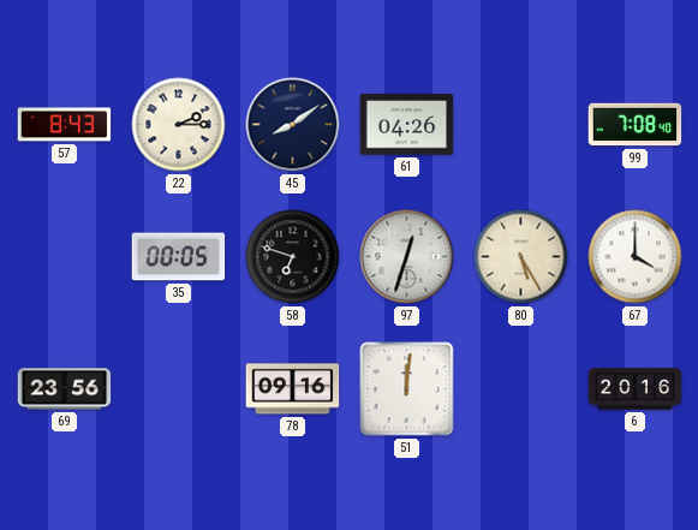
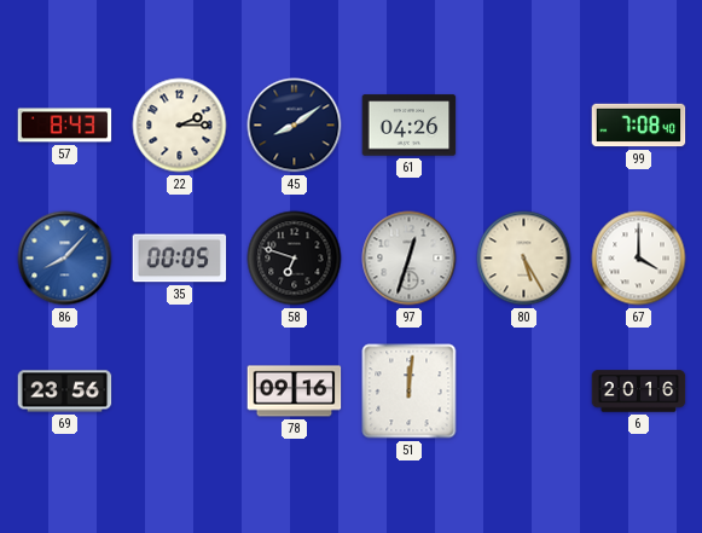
86: none -> 8:07
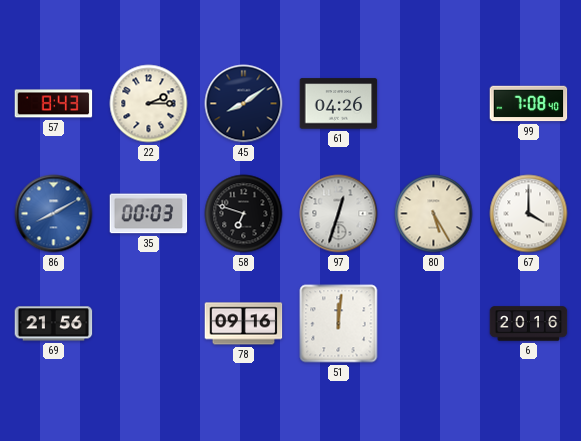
86: 8:07 -> 8:10
35: 00:05 -> 00:03
69: 23:56 -> 21:56
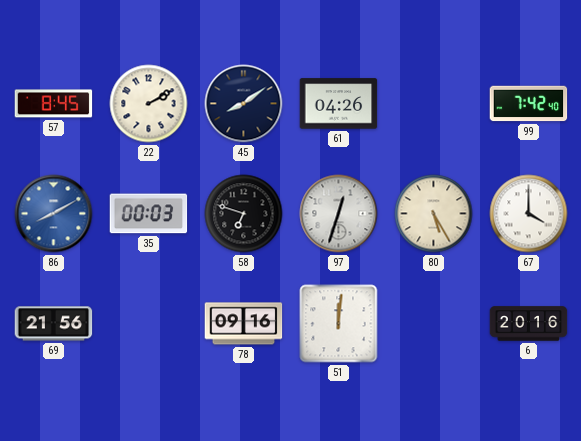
57: 8:43 -> 8:45
22: 2:15 -> 2:10
99: 7:08 -> 7:42
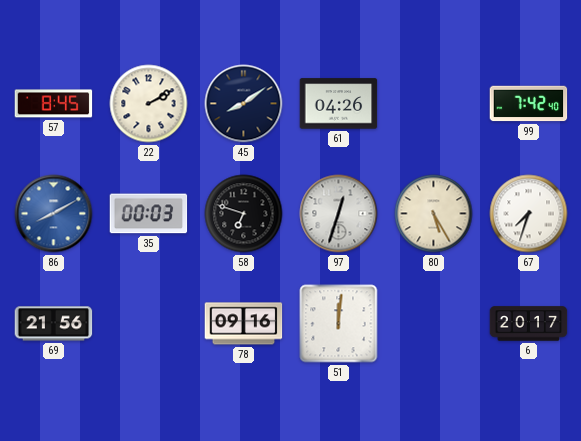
67: 4:00 -> 7:33
6: 20:16 -> 20:17
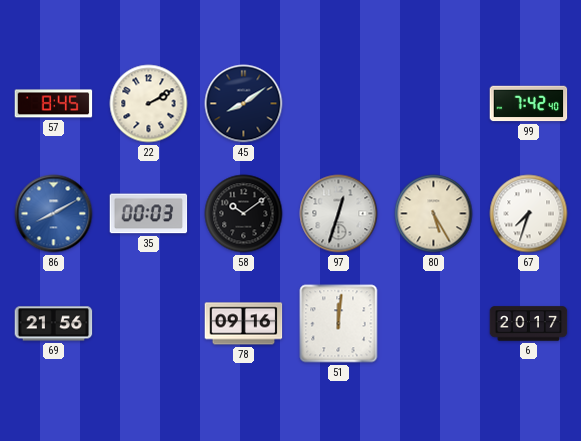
61: 04:26 -> none
58: 6:48 -> 10:09
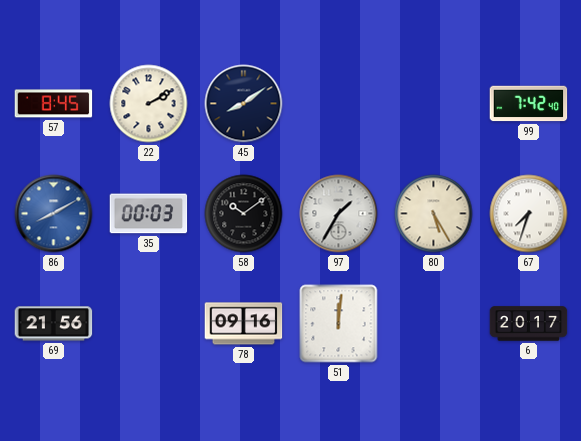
97: 12:33 -> 1:35
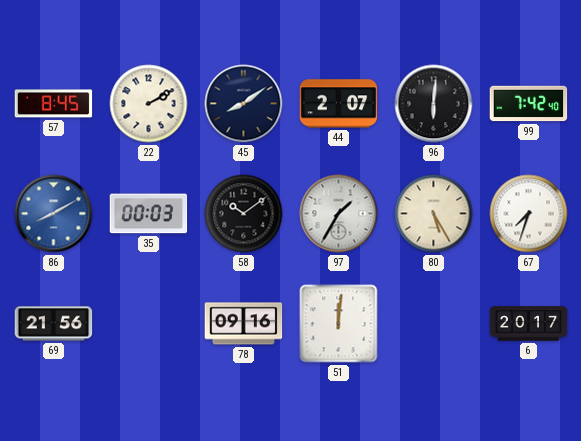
44: none -> 2:07
96: none -> 6:01
